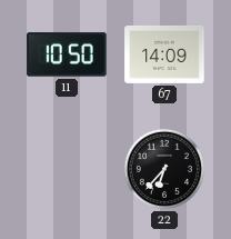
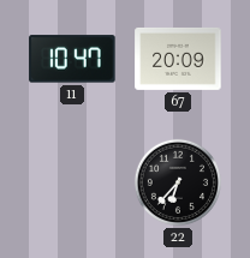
11: 10:50 -> 10:47
67: 14:09 -> 20:09
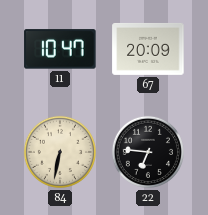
84: none -> 6:32
22: 6:37 -> 6:46
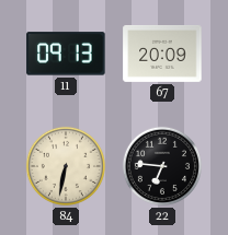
11: 10:47 -> 09:13
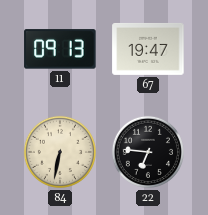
67: 20:09 -> 19:47
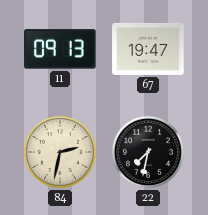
84: 6:32 -> 2:32
22: 6:46 -> 7:32
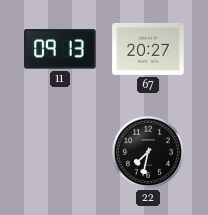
67: 19:47 -> 20:27
84: 2:32 -> none
